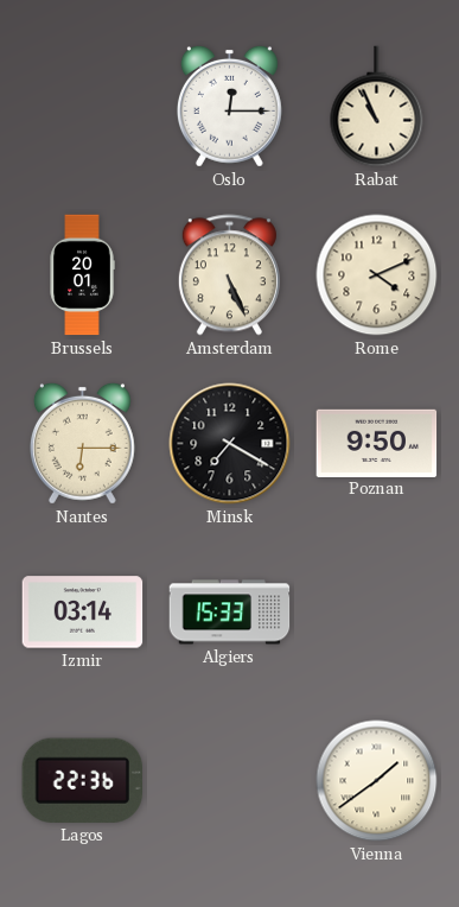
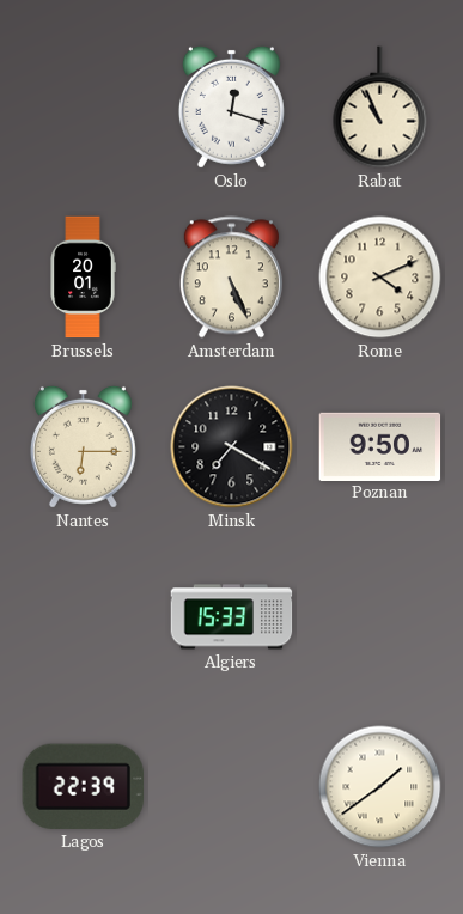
Oslo: 12:15 -> 12:18
Izmir: 03:14 -> none
Lagos: 22:36 -> 22:39
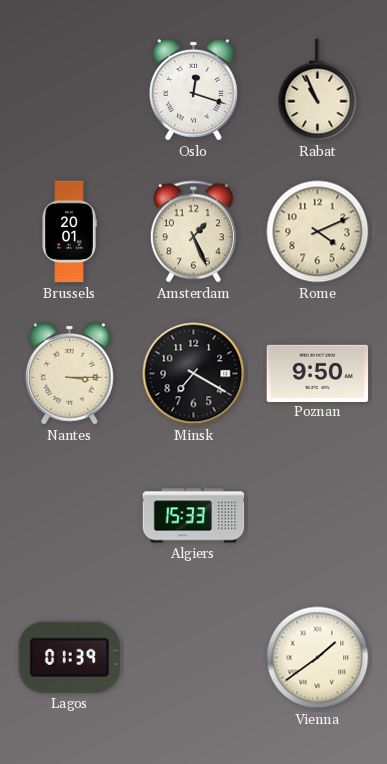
Amsterdam: 5:26 -> 1:26
Nantes: 6:15 -> 3:15
Lagos: 22:39 -> 01:39
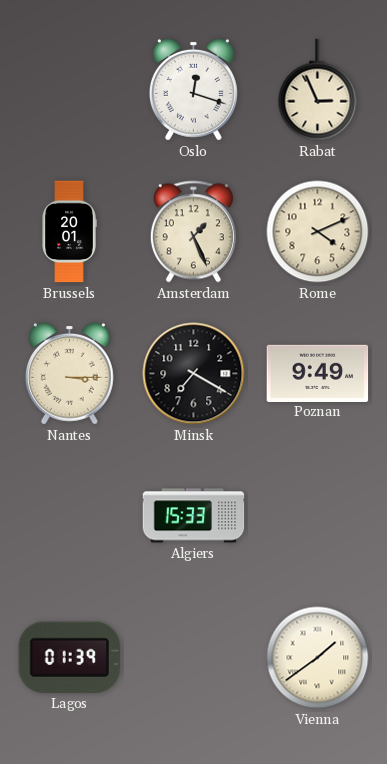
Rabat: 10:56 -> 2:56
Poznan: 9:50 -> 9:49
